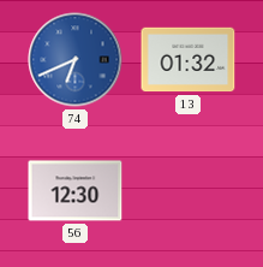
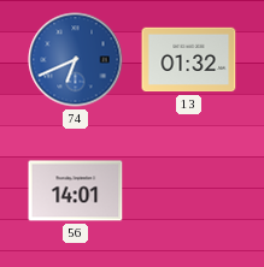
56: 12:30 -> 14:01
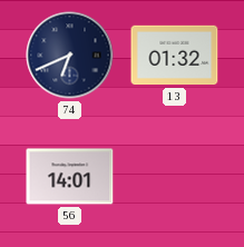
74 dial: blue -> navy
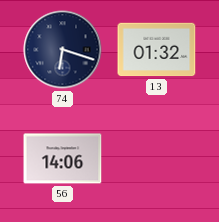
74: 6:41 -> 6:18
56: 14:01 -> 14:06
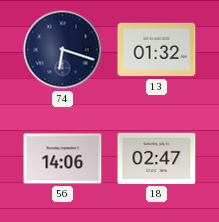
18: none -> 02:47
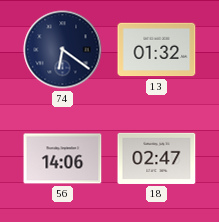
74: 6:18 -> 6:21
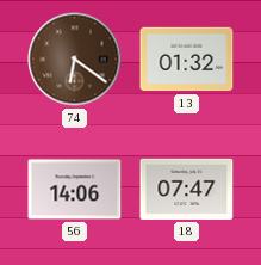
74 dial: navy -> brown
18: 02:47 -> 07:47
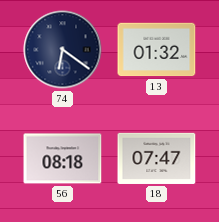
74 dial: brown -> navy
56: 14:06 -> 08:18
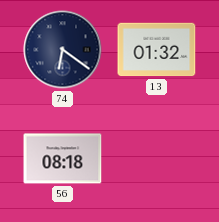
18: 07:47 -> none
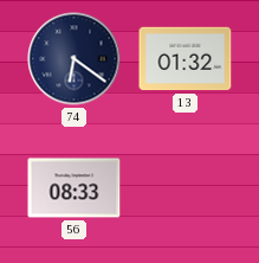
56: 08:18 -> 08:33
